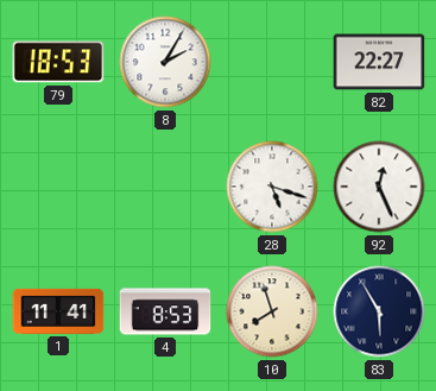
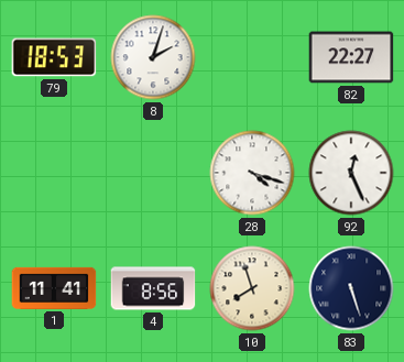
8: 2:05 -> 2:03
28: 5:18 -> 4:18
4: 8:53 -> 8:56
83: 5:55 -> 5:27
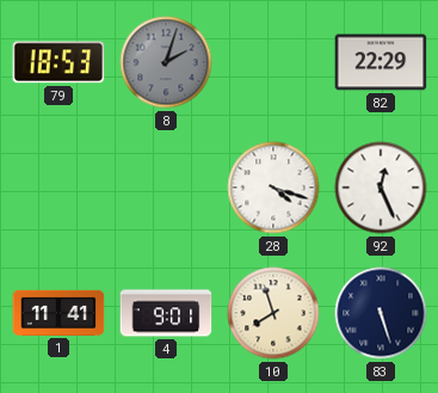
8 dial: white -> grey
82: 22:27 -> 22:29
4: 8:56 -> 9:01
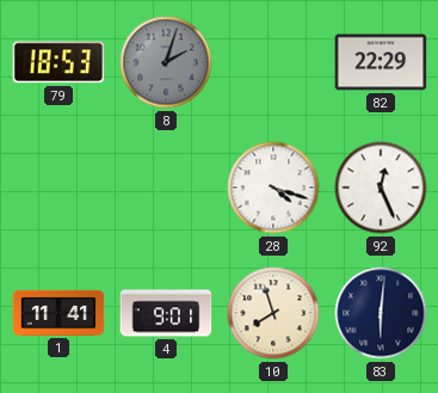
83: 5:27 -> 6:01
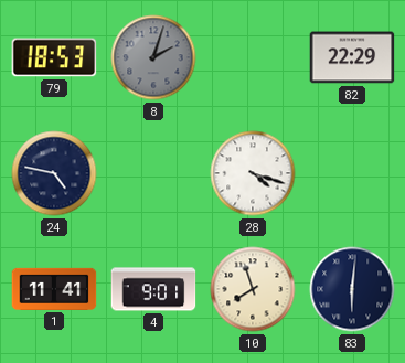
24: none -> 4:47
92: 12:26 -> none
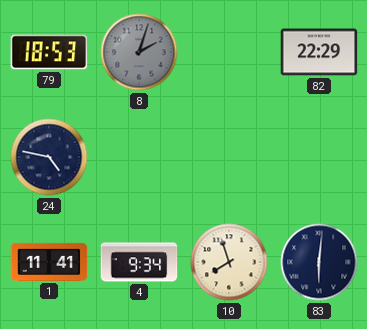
28: 4:18 -> none
4: 9:01 -> 9:34
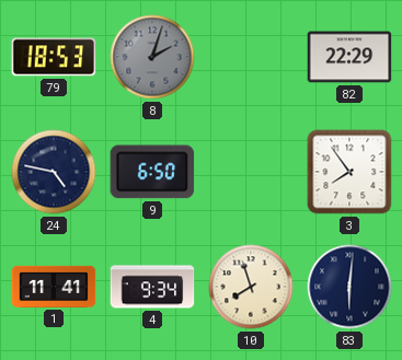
9: none -> 6:50
3: none -> 7:54
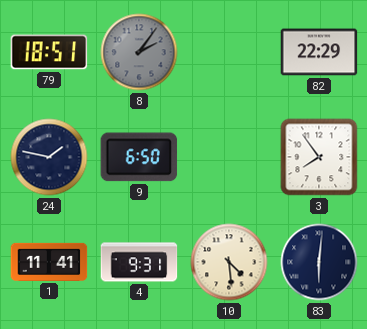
79: 18:53 -> 18:51
8: 2:03 -> 2:06
24: 4:47 -> 1:47
4: 9:34 -> 9:31
10: 7:57 -> 4:29
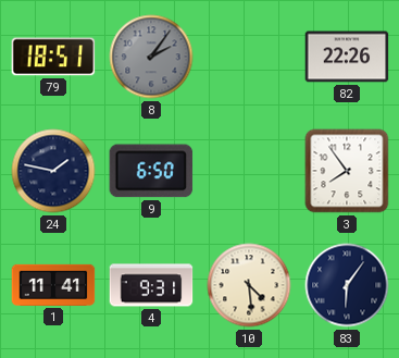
82: 22:29 -> 22:26
83: 6:01 -> 6:06
